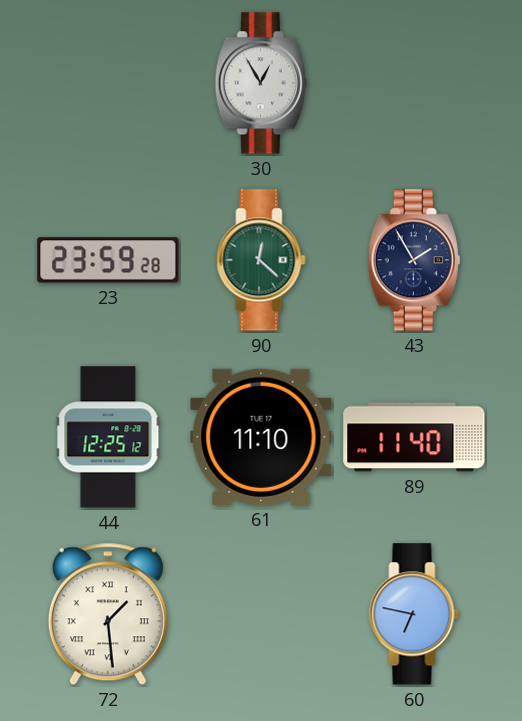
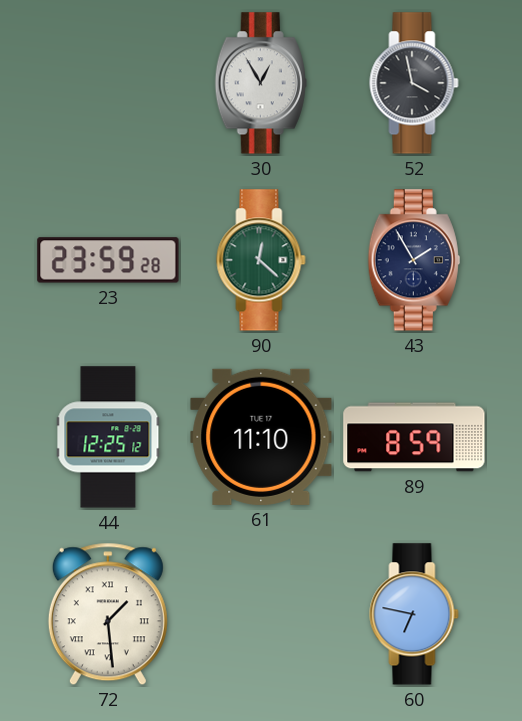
52: none -> 3:58
89: 11:40 -> 8:59
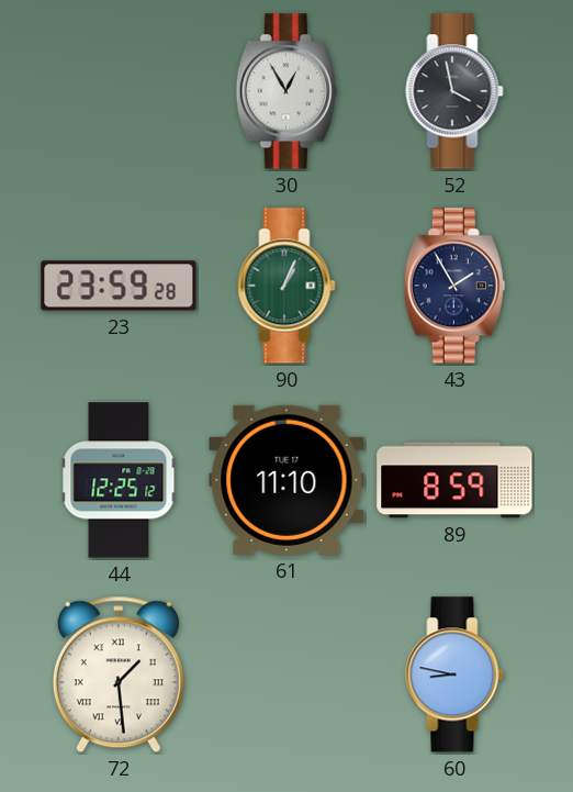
90: 12:22 -> 1:04
60: 6:47 -> 8:47
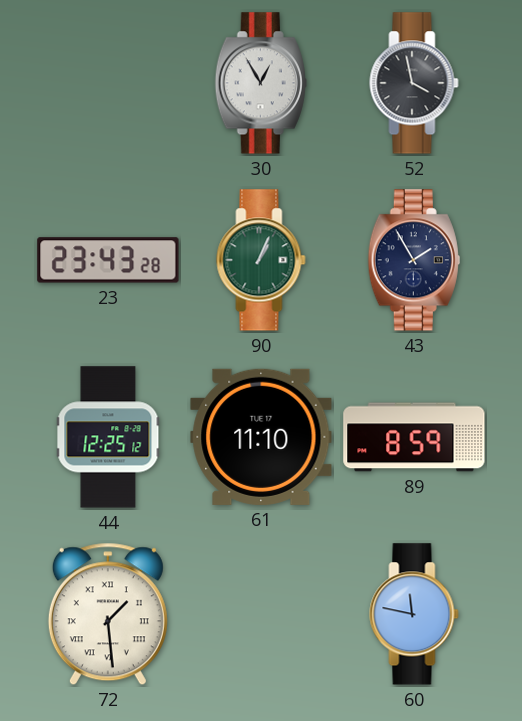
23: 23:59 -> 23:43
60: 8:47 -> 11:47
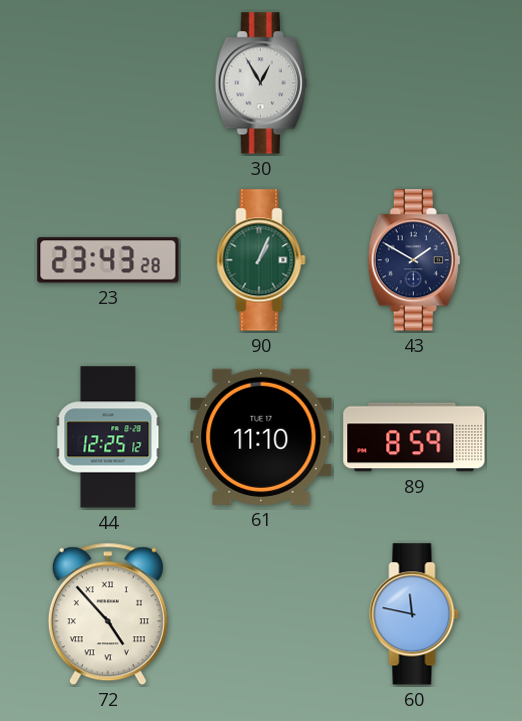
52: 3:58 -> none
43: 1:55 -> 1:50
72: 1:29 -> 4:53
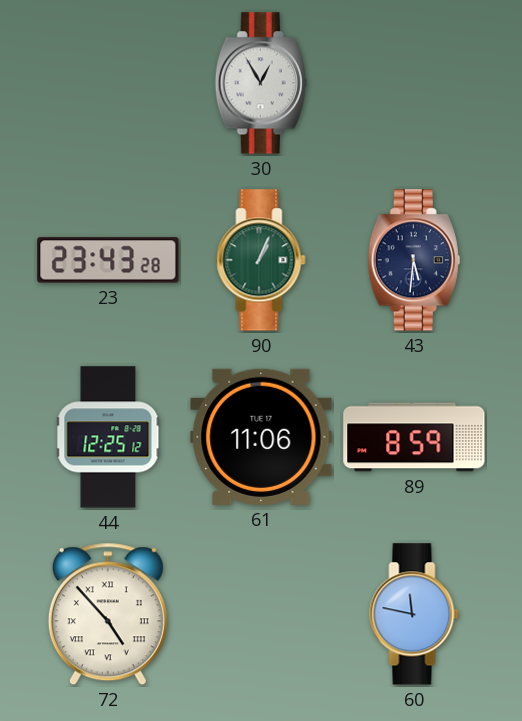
43: 1:50 -> 5:31
61: 11:10 -> 11:06
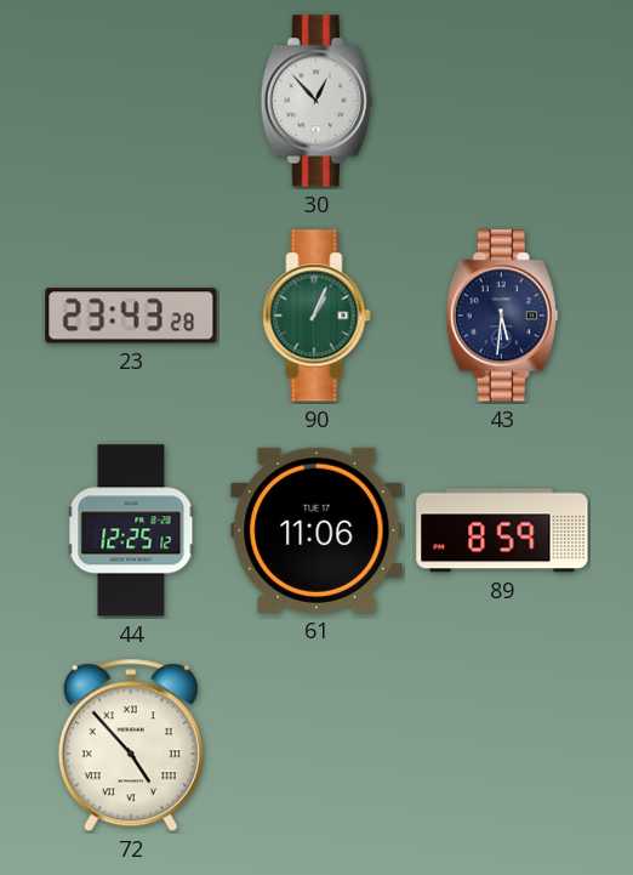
30: 12:55 -> 12:53
60: 11:47 -> none
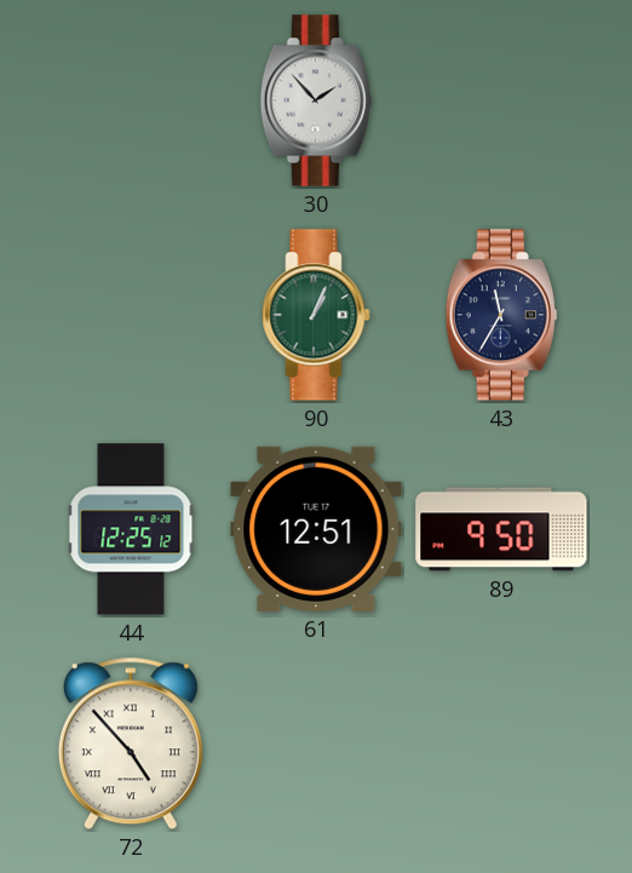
30: 12:53 -> 1:53
23: 23:43 -> none
43: 5:31 -> 11:35
61: 11:06 -> 12:51
89: 8:59 -> 9:50
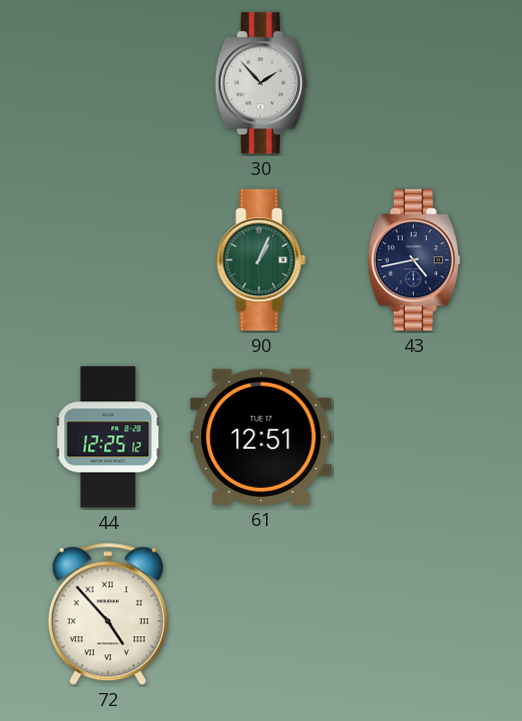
43: 11:35 -> 4:43
89: 9:50 -> none
